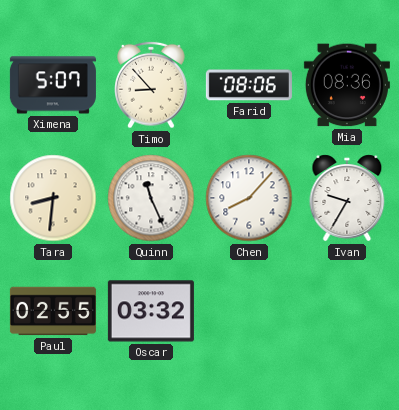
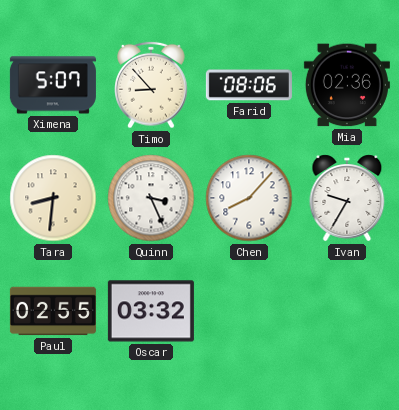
Mia: 08:36 -> 02:36
Quinn: 11:26 -> 3:26
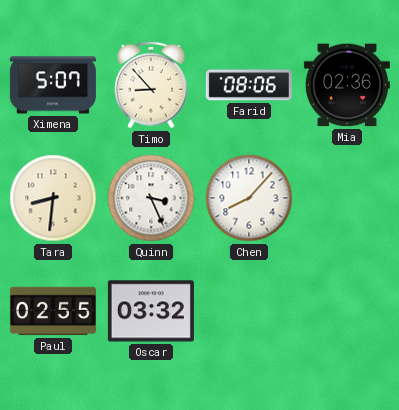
Ivan: 9:35 -> none
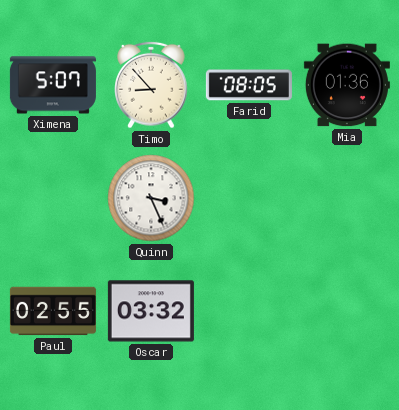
Farid: 08:06 -> 08:05
Mia: 02:36 -> 01:36
Tara: 8:31 -> none
Chen: 8:07 -> none
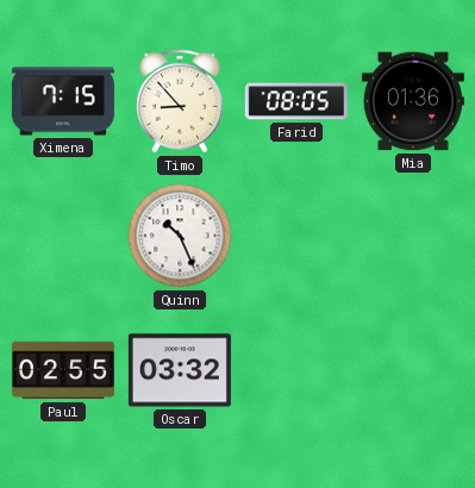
Ximena: 5:07 -> 7:15
Quinn: 3:26 -> 10:26
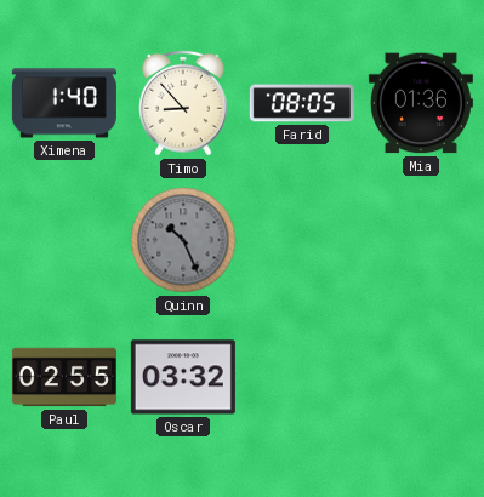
Ximena: 7:15 -> 1:40
Quinn dial: white -> grey
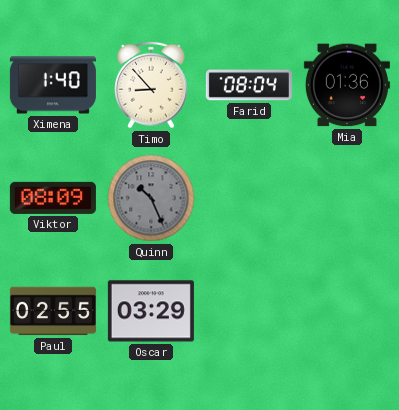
Farid: 08:05 -> 08:04
Viktor: none -> 08:09
Oscar: 03:32 -> 03:29
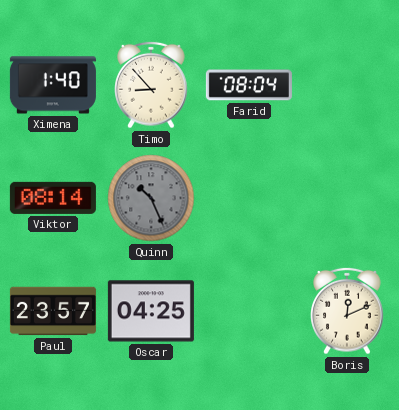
Mia: 01:36 -> none
Viktor: 08:09 -> 08:14
Paul: 02:55 -> 23:57
Oscar: 03:29 -> 04:25
Boris: none -> 12:11
